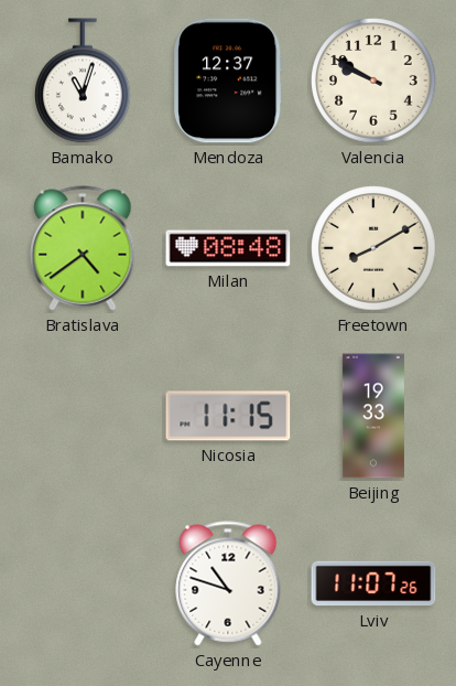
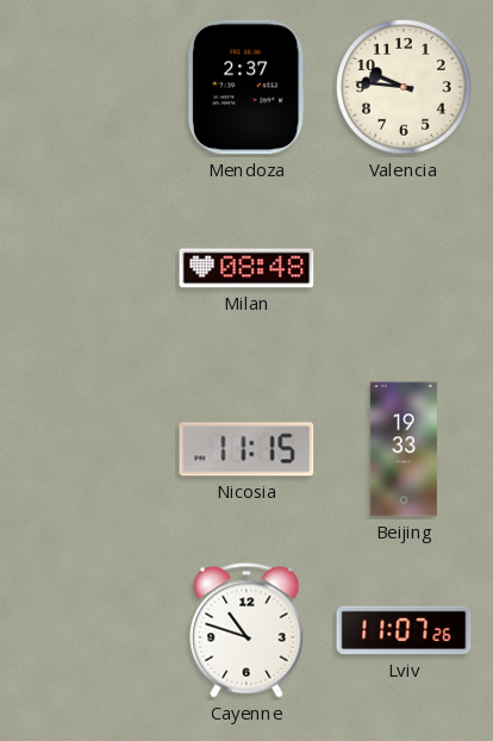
Bamako: 11:03 -> none
Mendoza: 12:37 -> 2:37
Valencia: 9:50 -> 9:46
Bratislava: 4:39 -> none
Freetown: 8:10 -> none
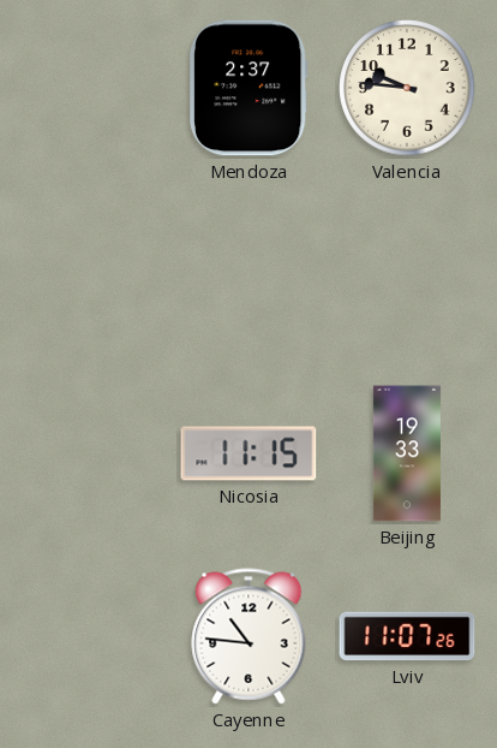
Milan: 08:48 -> none
Cayenne: 10:48 -> 10:46
